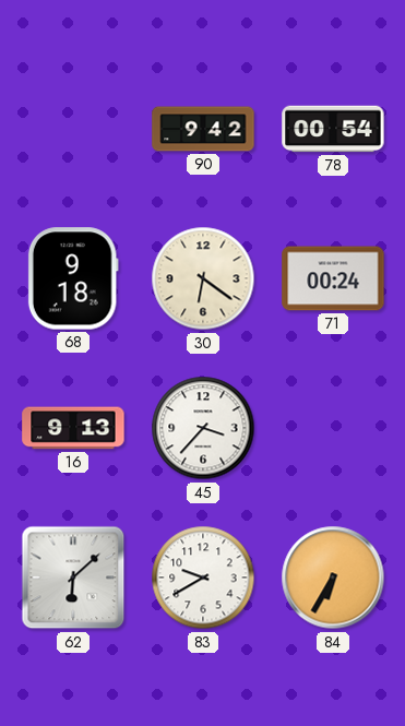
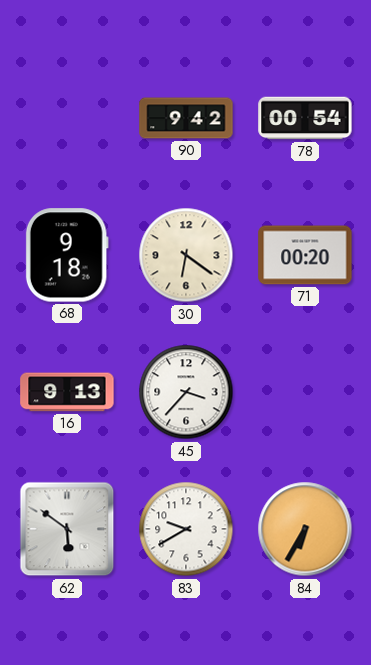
71: 00:24 -> 00:20
62: 6:08 -> 5:51
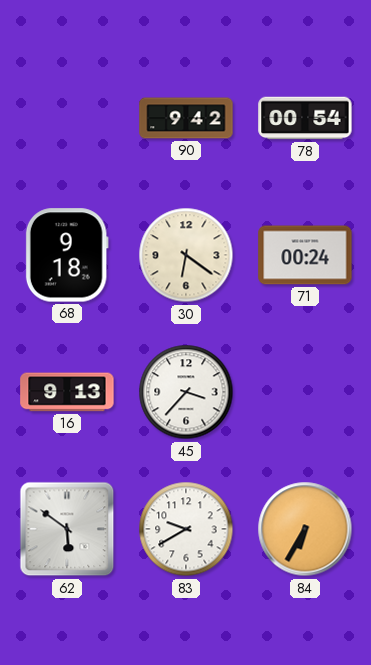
71: 00:20 -> 00:24
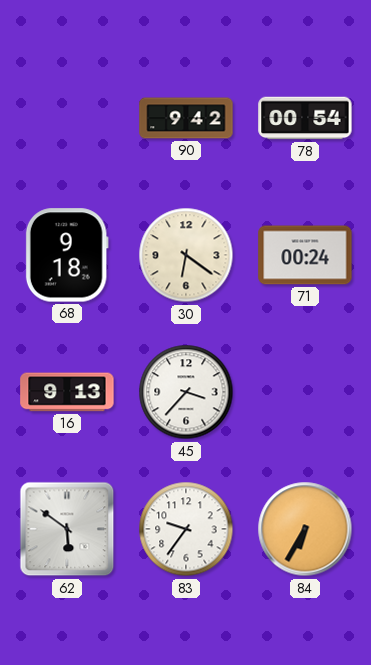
83: 9:40 -> 9:36
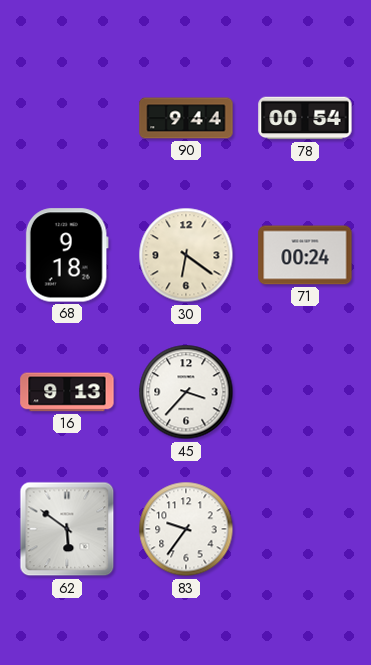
90: 9:42 -> 9:44
84: 6:35 -> none
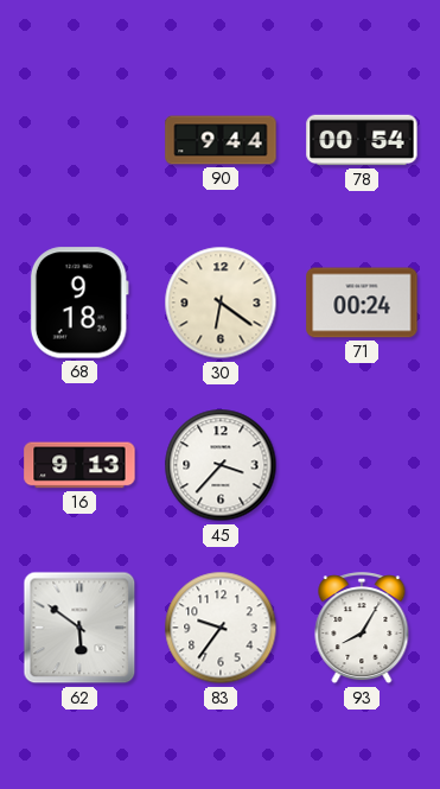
93: none -> 8:05
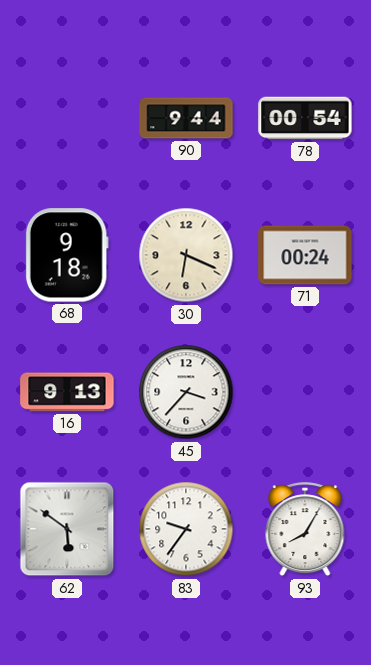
30: 6:21 -> 6:19
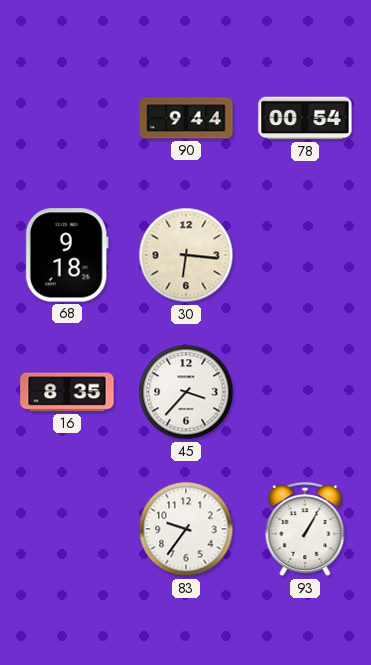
30: 6:19 -> 6:16
71: 00:24 -> none
16: 9:13 -> 8:35
62: 5:51 -> none
93: 8:05 -> 1:05
